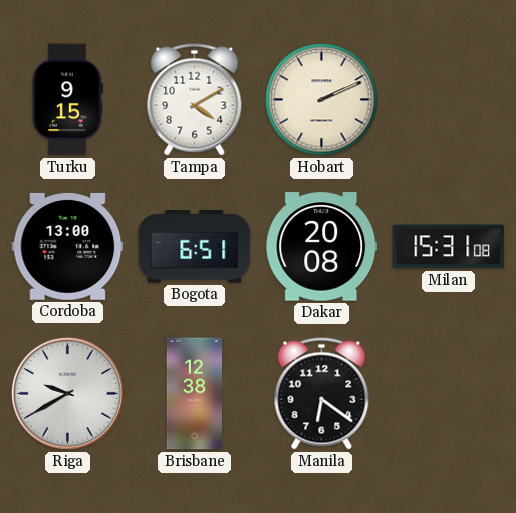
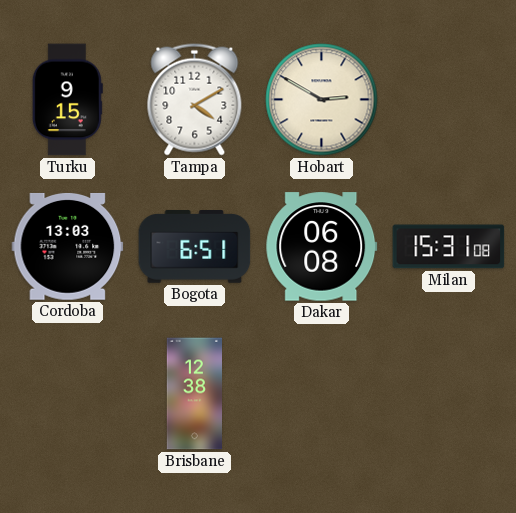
Hobart: 2:11 -> 2:50
Cordoba: 13:00 -> 13:03
Dakar: 20:08 -> 06:08
Riga: 9:40 -> none
Manila: 6:21 -> none
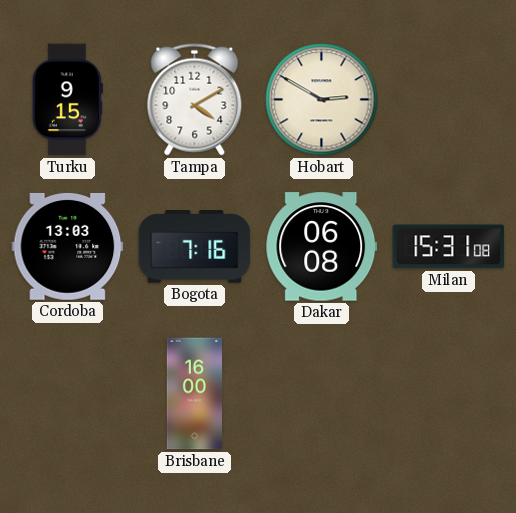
Bogota: 6:51 -> 7:16
Brisbane: 12:38 -> 16:00
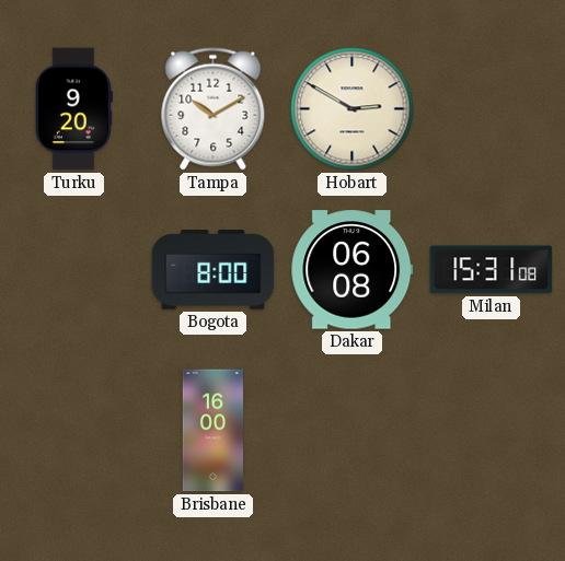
Turku: 9:15 -> 9:20
Tampa: 4:10 -> 10:10
Cordoba: 13:03 -> none
Bogota: 7:16 -> 8:00
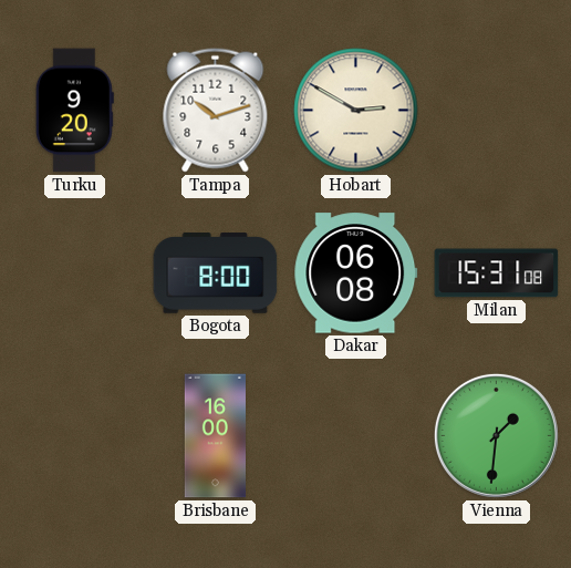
Tampa: 10:10 -> 10:12
Vienna: none -> 1:31
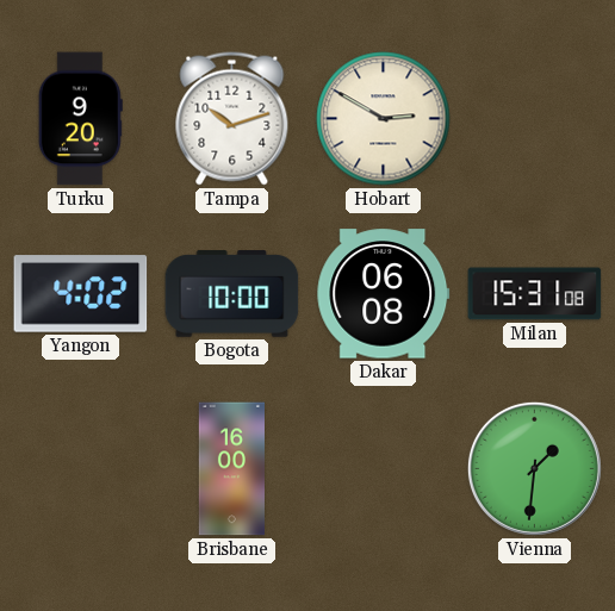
Yangon: none -> 4:02
Bogota: 8:00 -> 10:00
